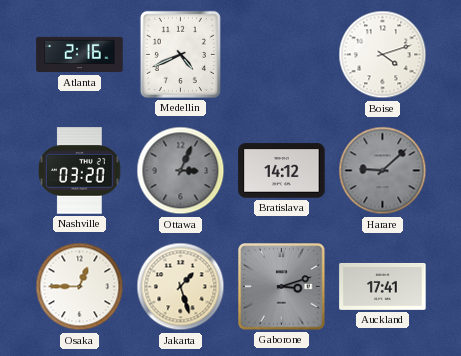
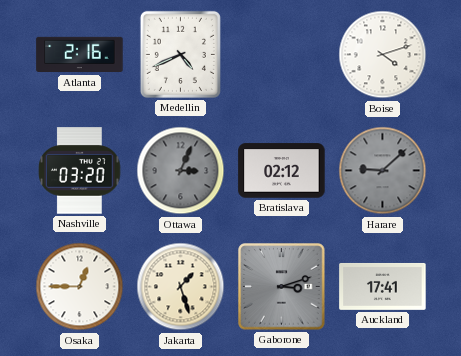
Bratislava: 14:12 -> 02:12
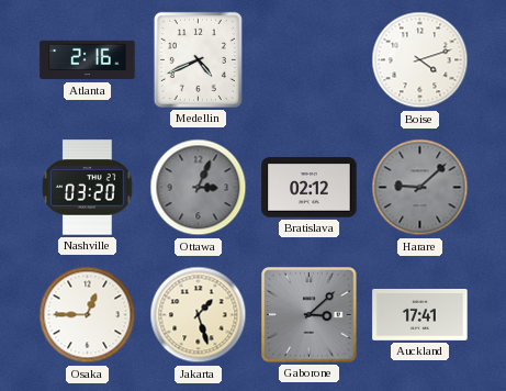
Gaborone: 3:12 -> 3:08
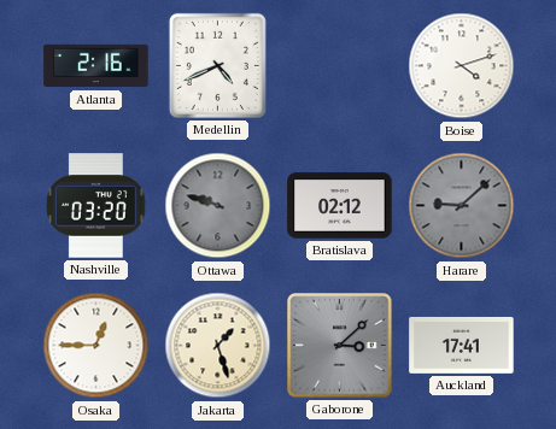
Ottawa: 3:04 -> 9:48
